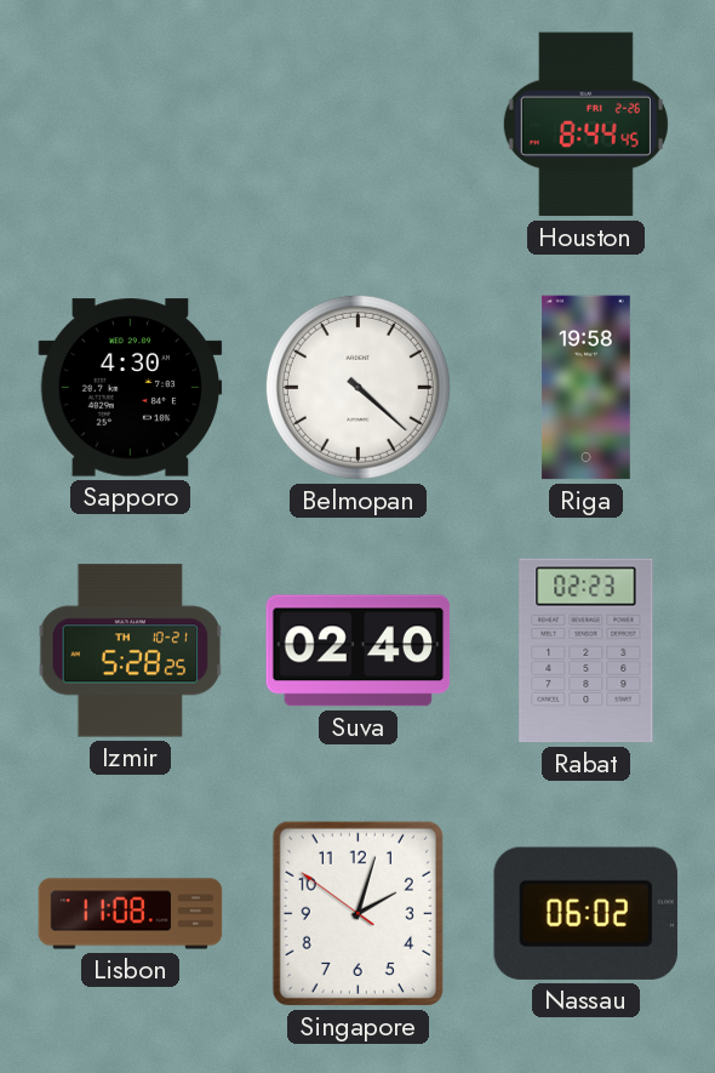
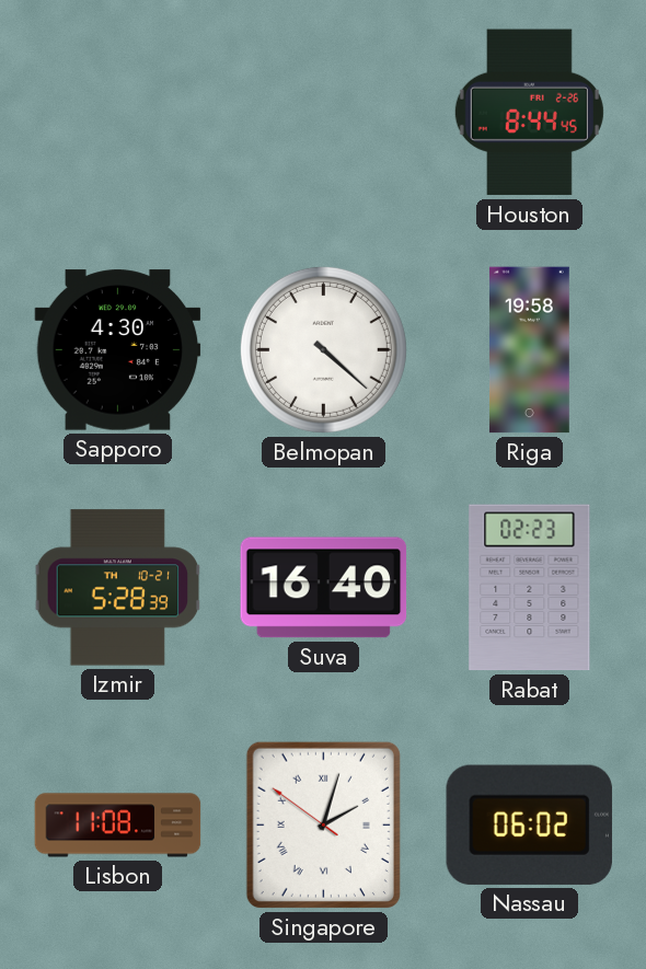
Izmir: 5:28:25 -> 5:28:39
Suva: 02:40 -> 16:40
Singapore numerals: Arabic -> Roman
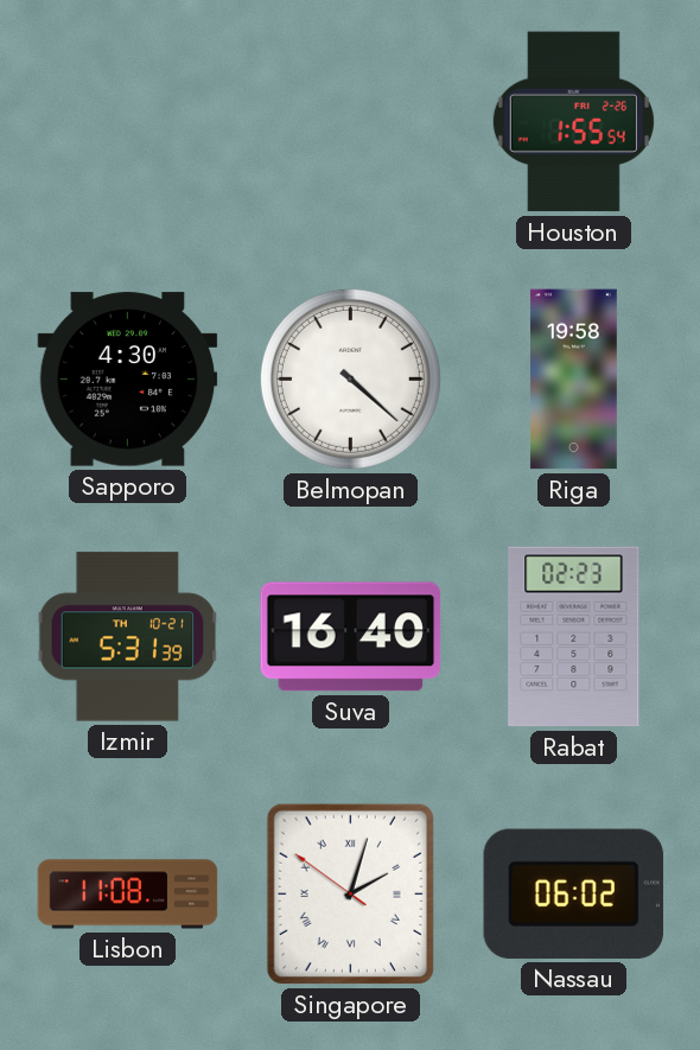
Houston: 8:44 -> 1:55
Izmir: 5:28 -> 5:31
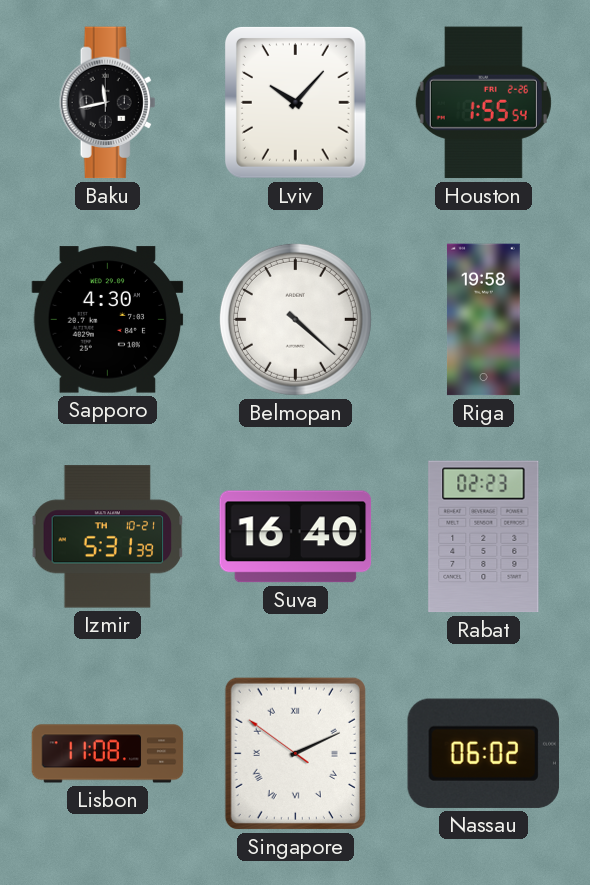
Baku: none -> 11:43
Lviv: none -> 10:07
Singapore: 2:02 -> 2:10
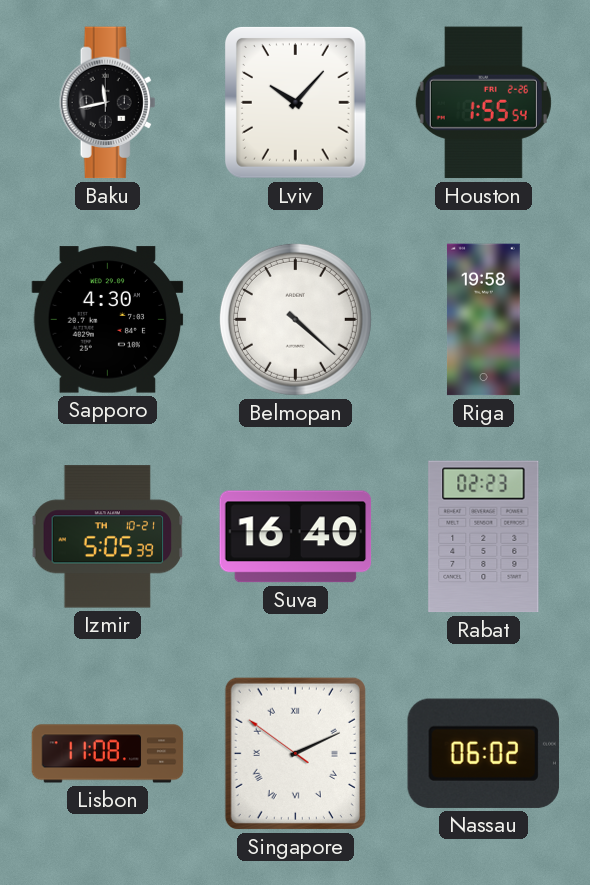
Izmir: 5:31 -> 5:05
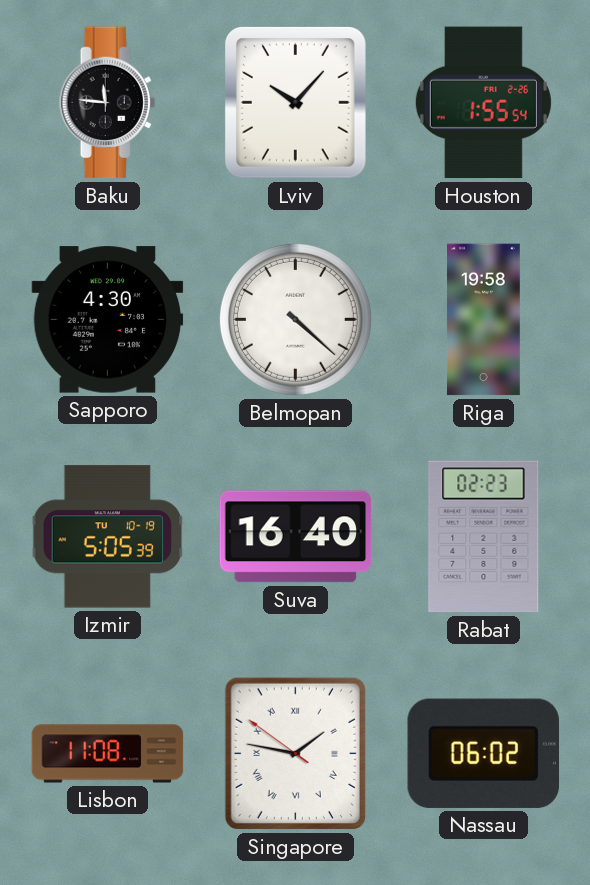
Baku: 11:43 -> 11:46
Izmir date: TH 10-21 -> TU 10-19
Singapore: 2:10 -> 1:46
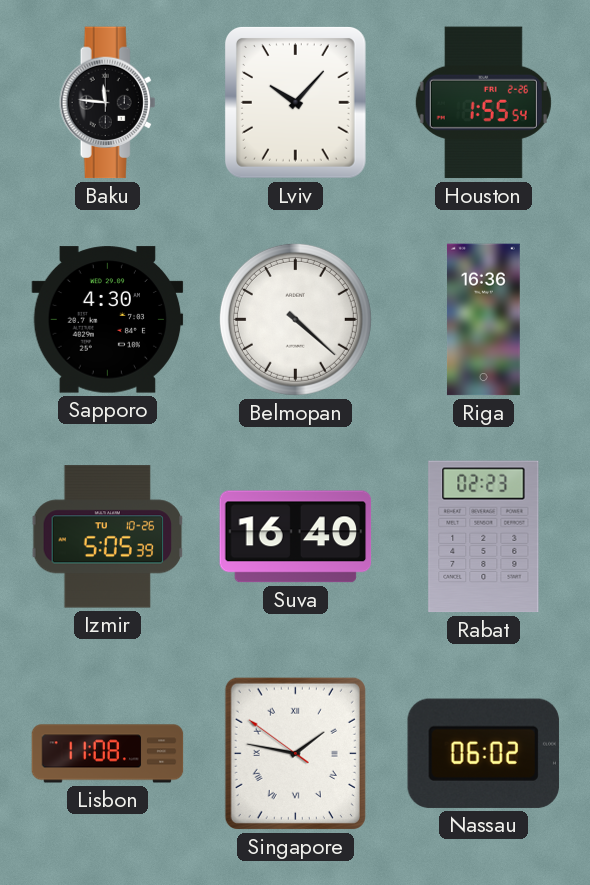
Riga: 19:58 -> 16:36
Izmir date: TU 10-19 -> TU 10-26
